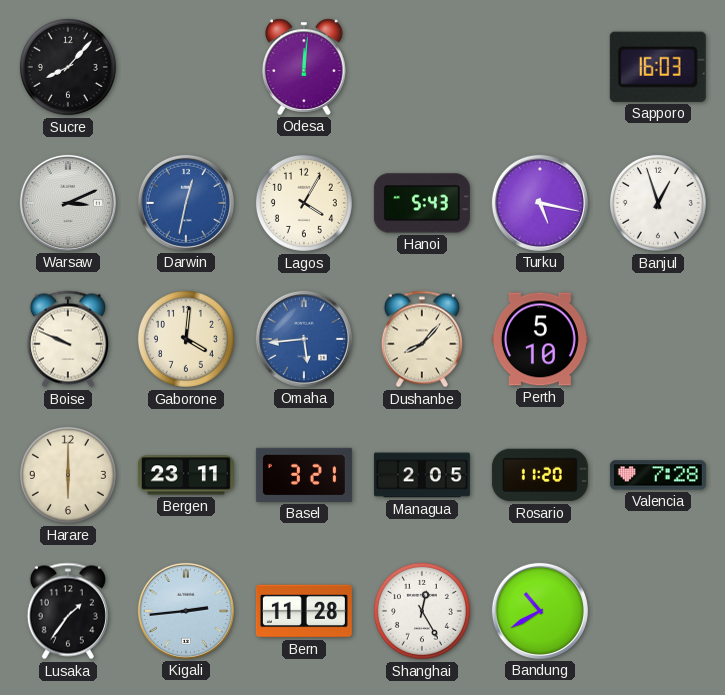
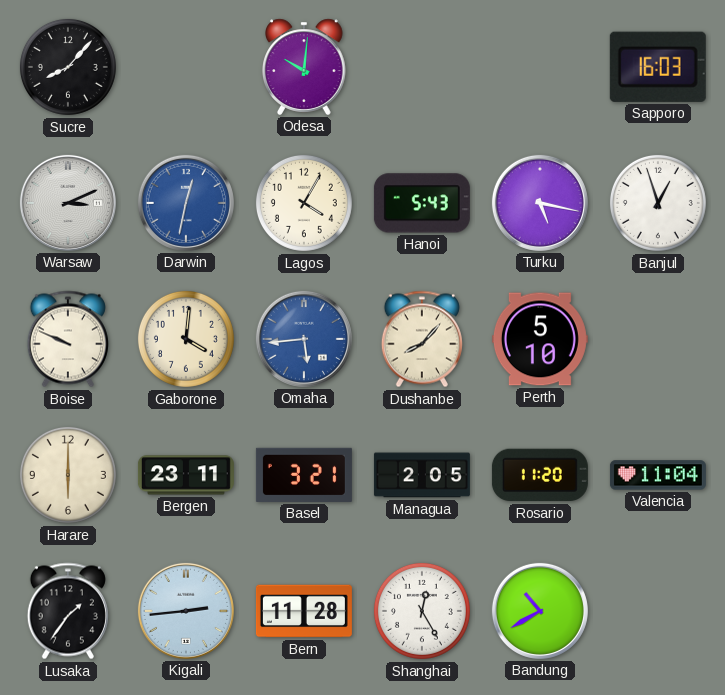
Odesa: 12:01 -> 10:01
Valencia: 7:28 -> 11:04
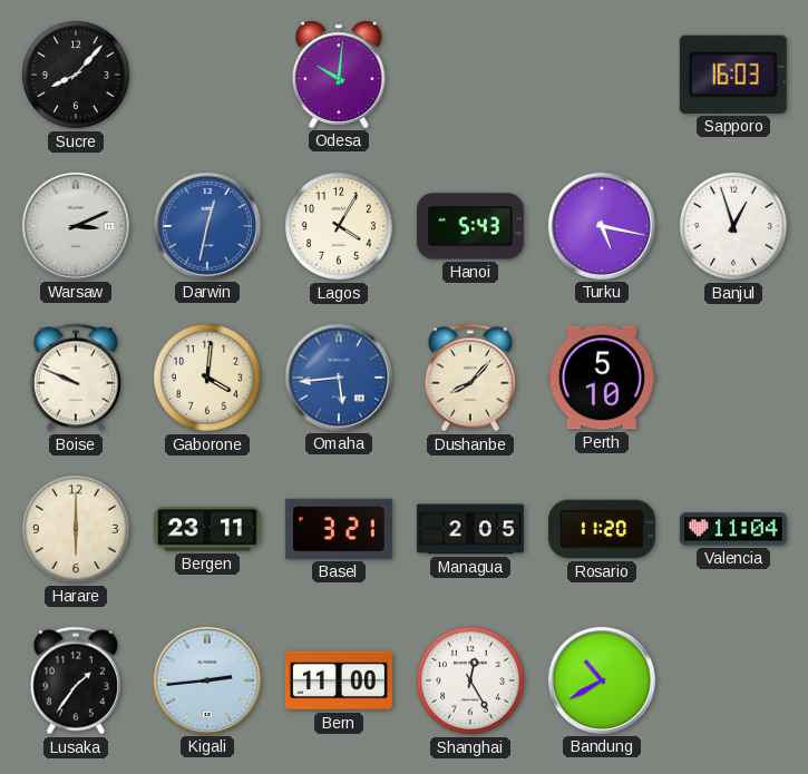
Bern: 11:28 -> 11:00
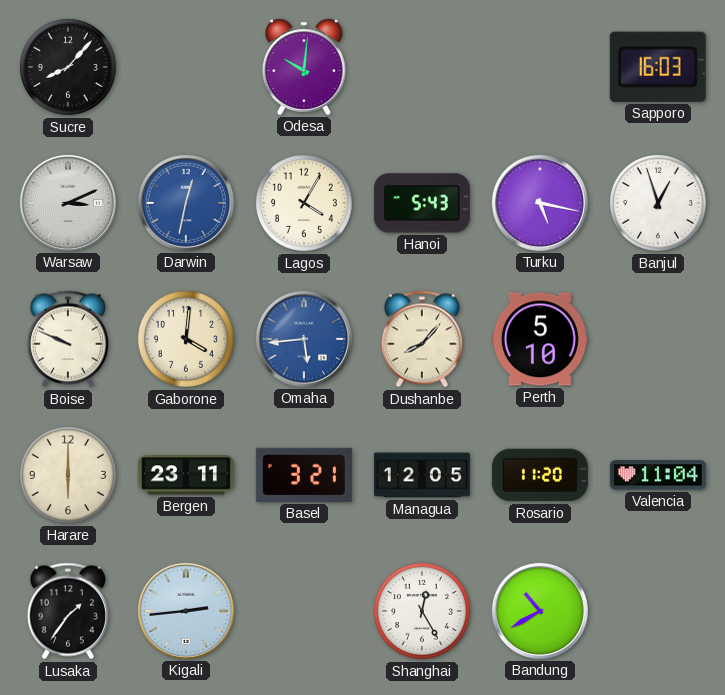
Managua: 2:05 -> 12:05
Bern: 11:00 -> none
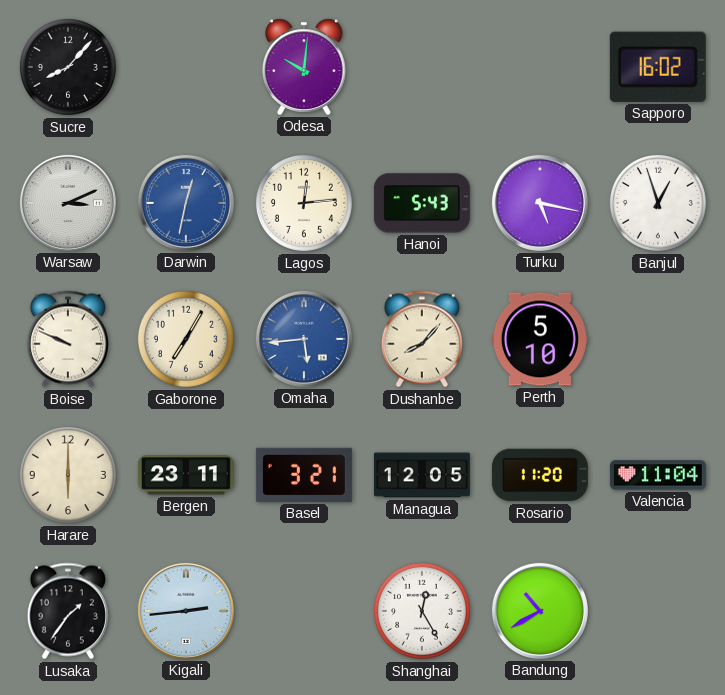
Sapporo: 16:03 -> 16:02
Lagos: 4:05 -> 12:14
Gaborone: 4:01 -> 7:05
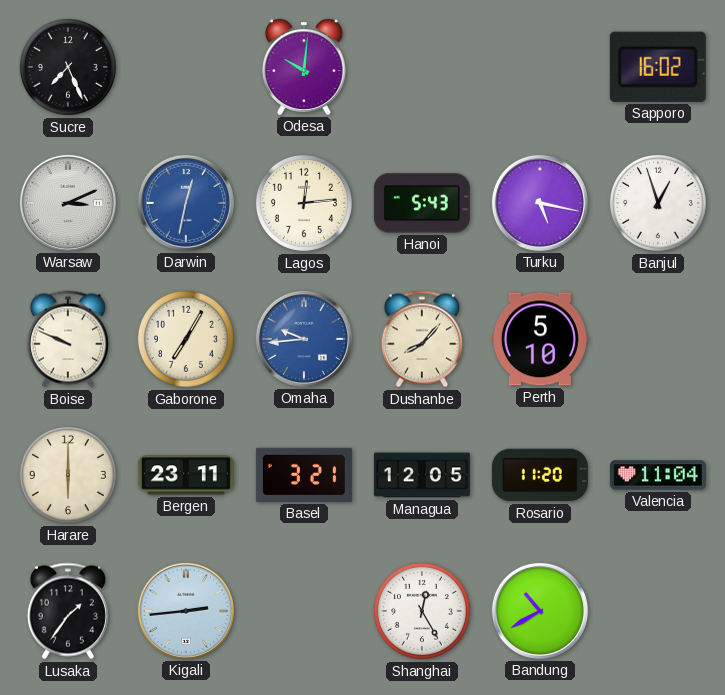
Sucre: 8:07 -> 7:26
Omaha: 5:44 -> 9:44
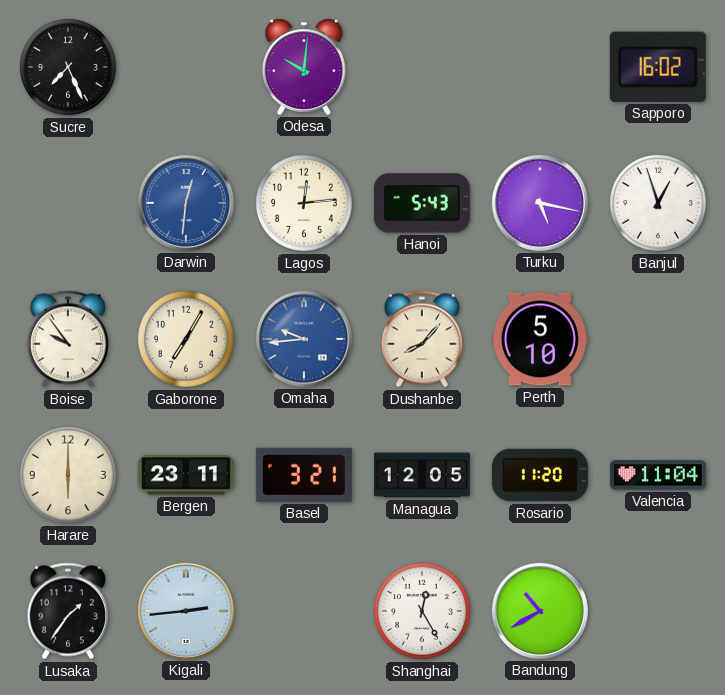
Warsaw: 3:11 -> none
Darwin: 12:32 -> 12:31
Boise: 9:49 -> 9:54
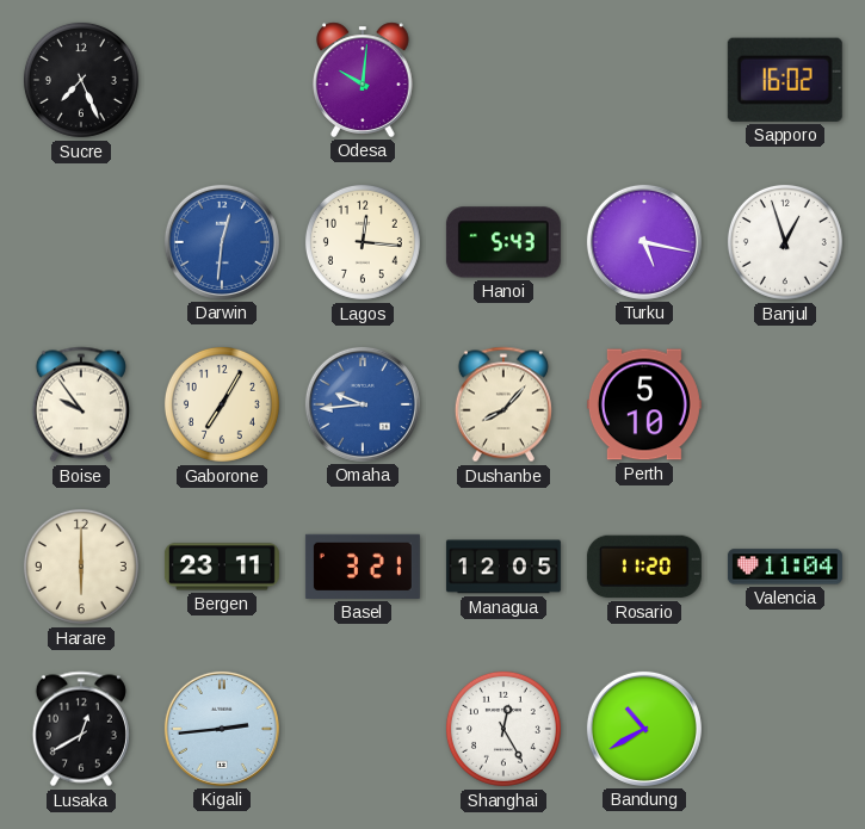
Lagos: 12:14 -> 12:16
Lusaka: 1:36 -> 12:40
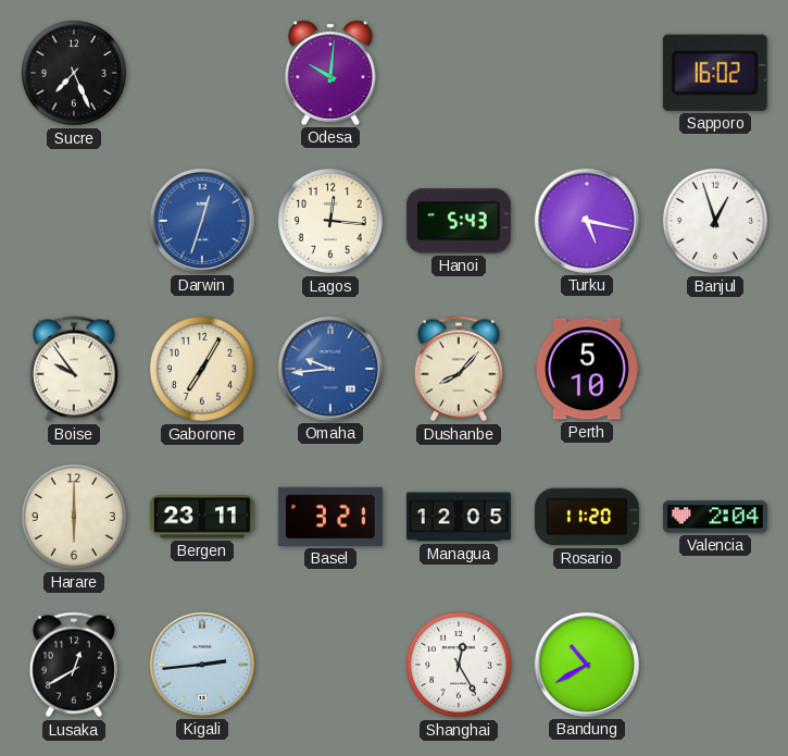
Darwin: 12:31 -> 12:33
Valencia: 11:04 -> 2:04
